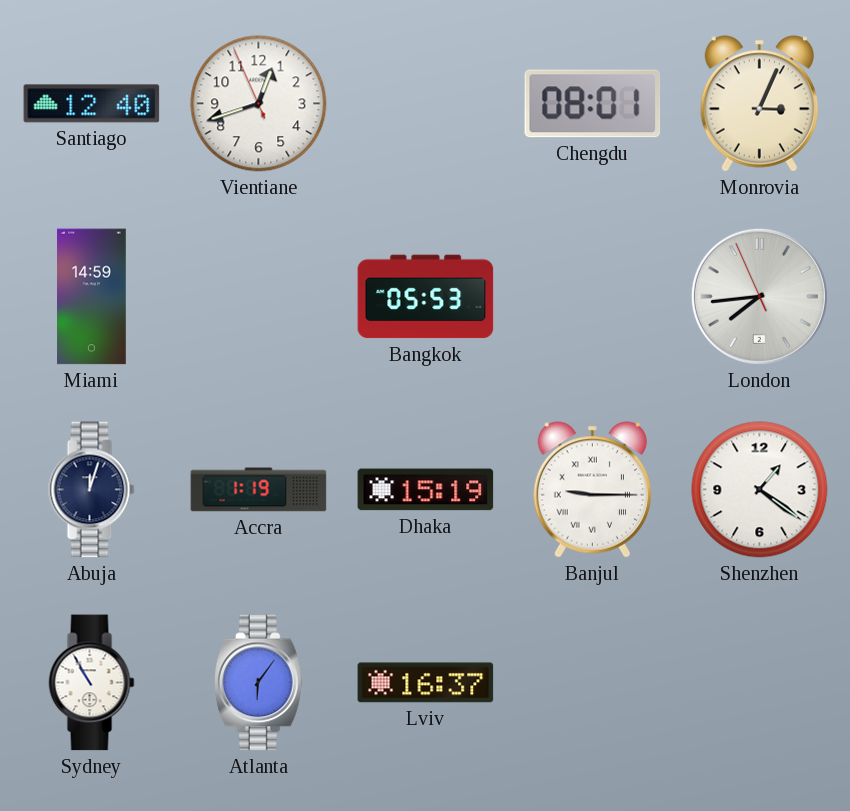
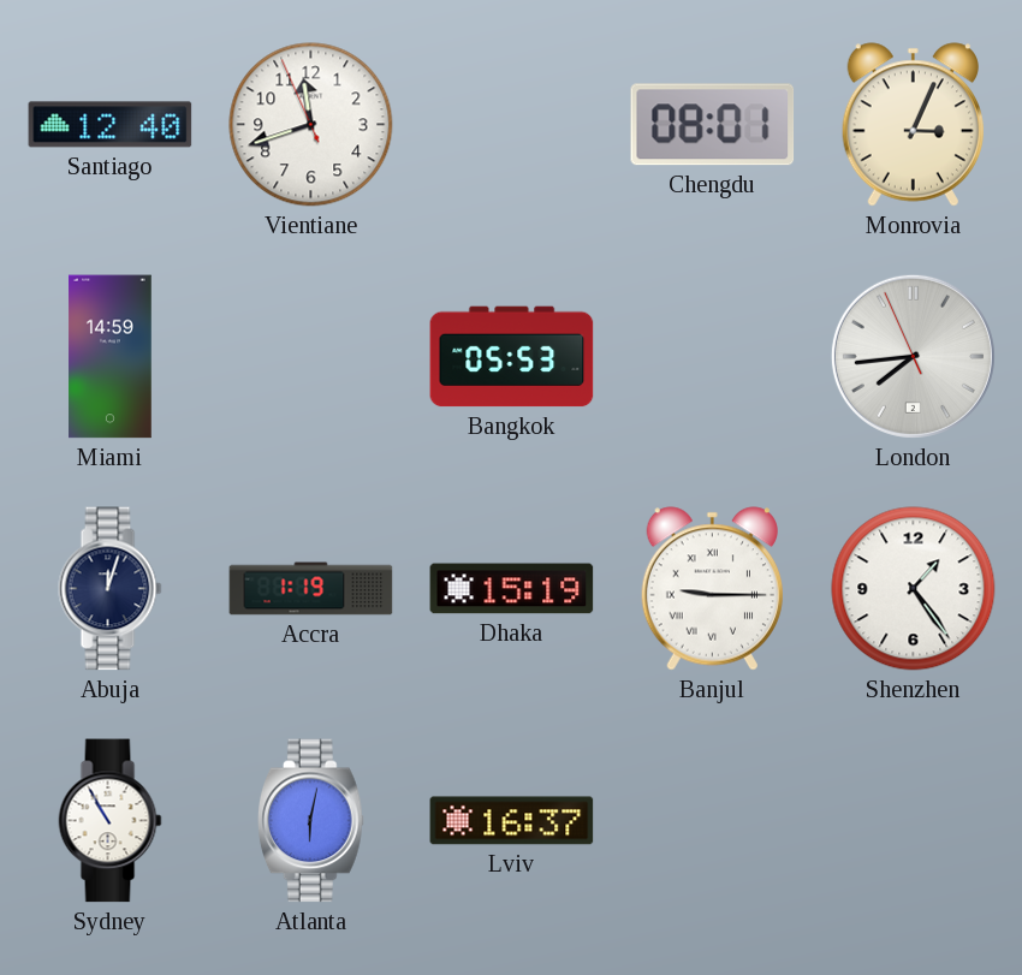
Vientiane: 12:41 -> 11:41
Shenzhen: 1:21 -> 1:24
Atlanta: 6:06 -> 6:02
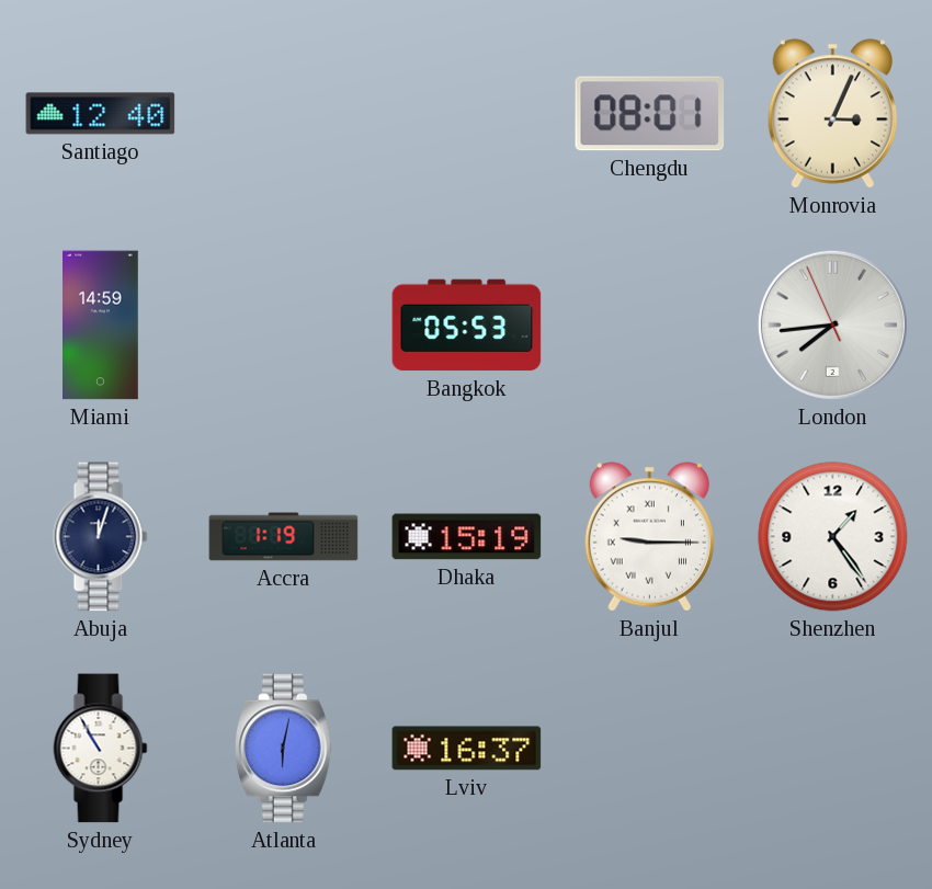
Vientiane: 11:41 -> none
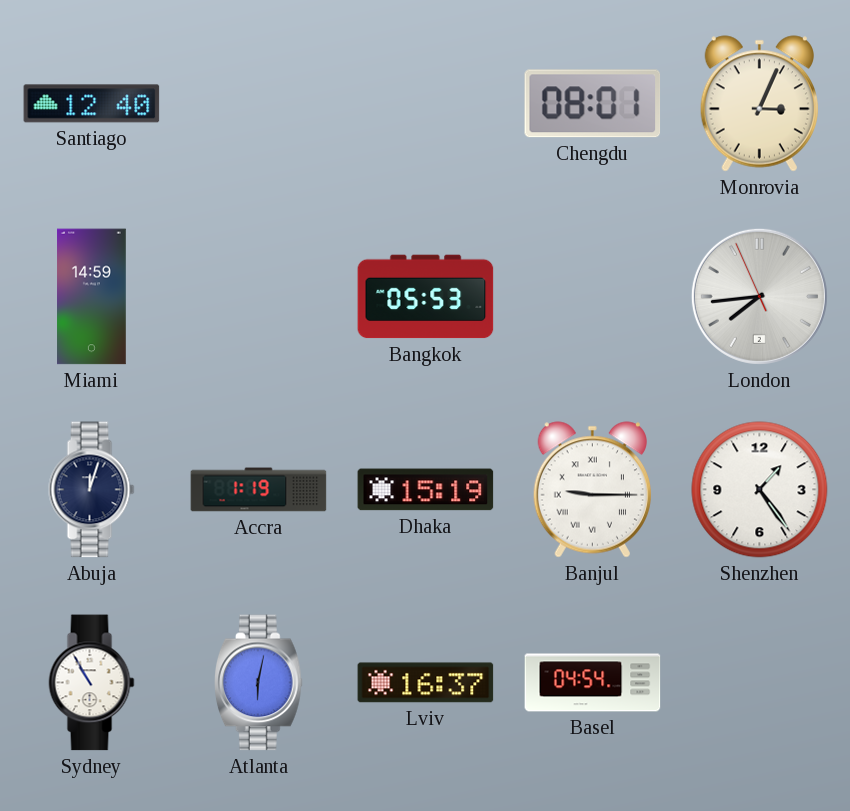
Basel: none -> 04:54
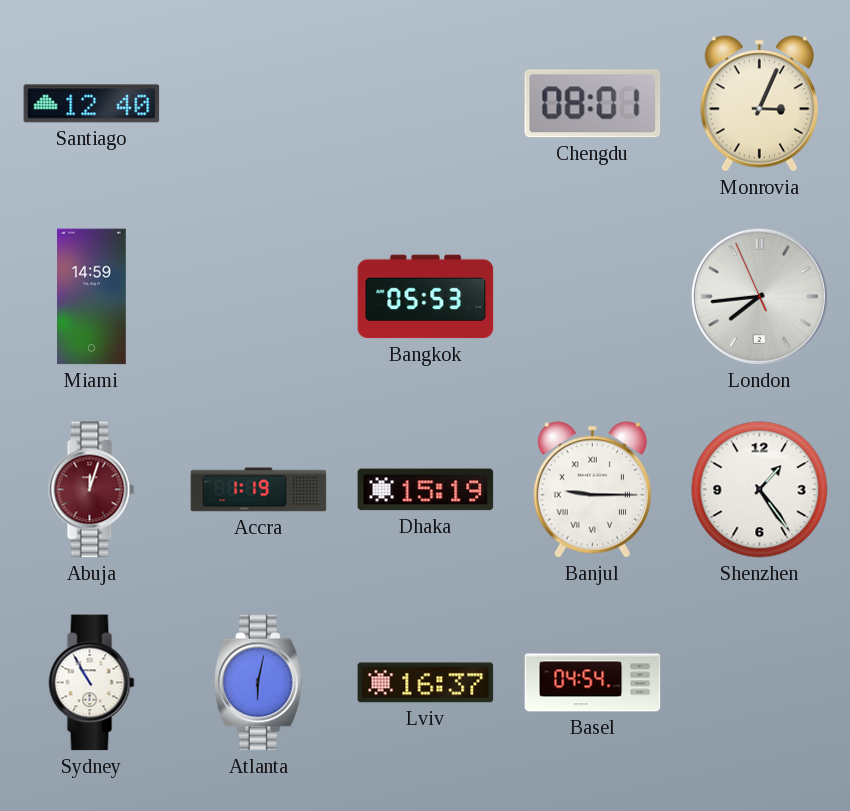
Abuja dial: navy -> burgundy
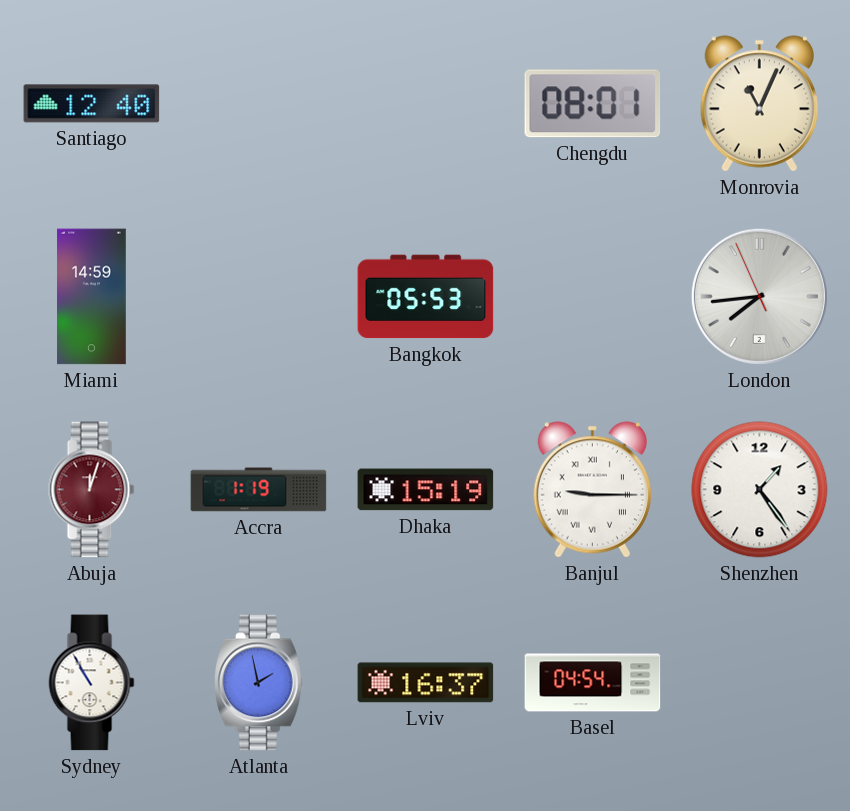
Monrovia: 3:04 -> 11:04
Atlanta: 6:02 -> 1:58
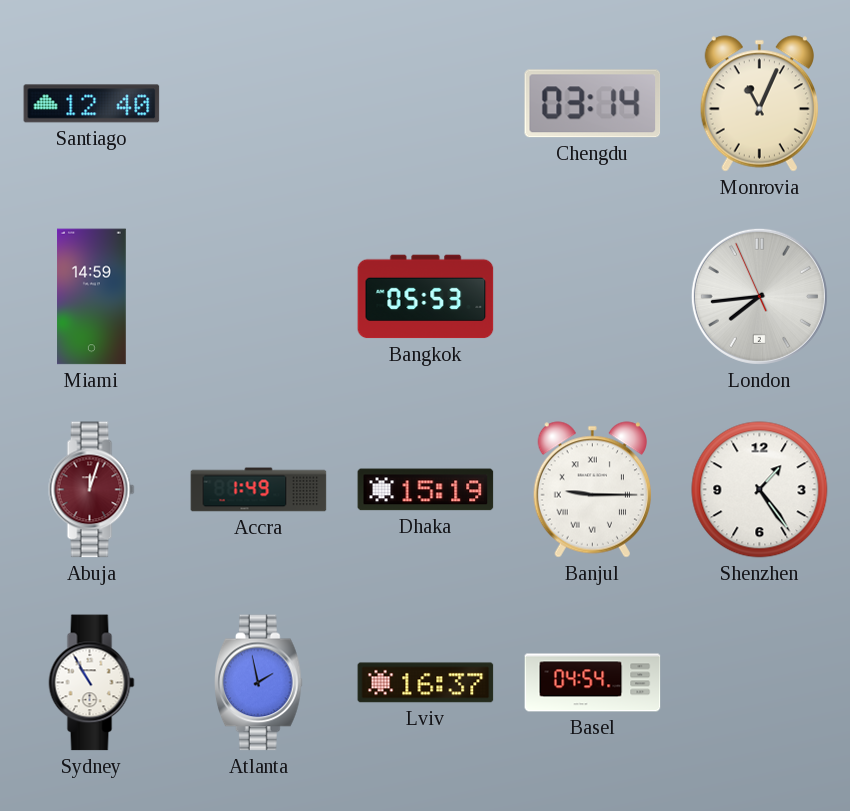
Chengdu: 08:01 -> 03:14
Accra: 1:19 -> 1:49
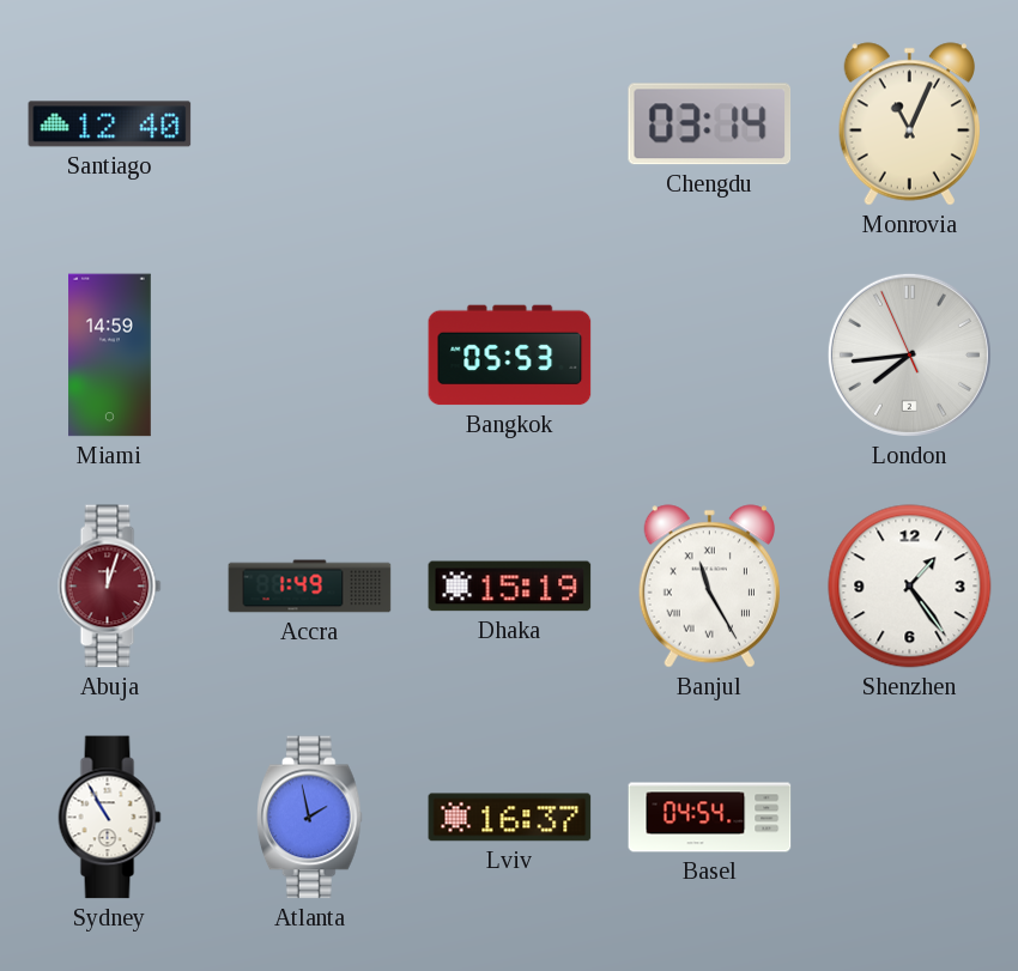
Banjul: 9:15 -> 11:25
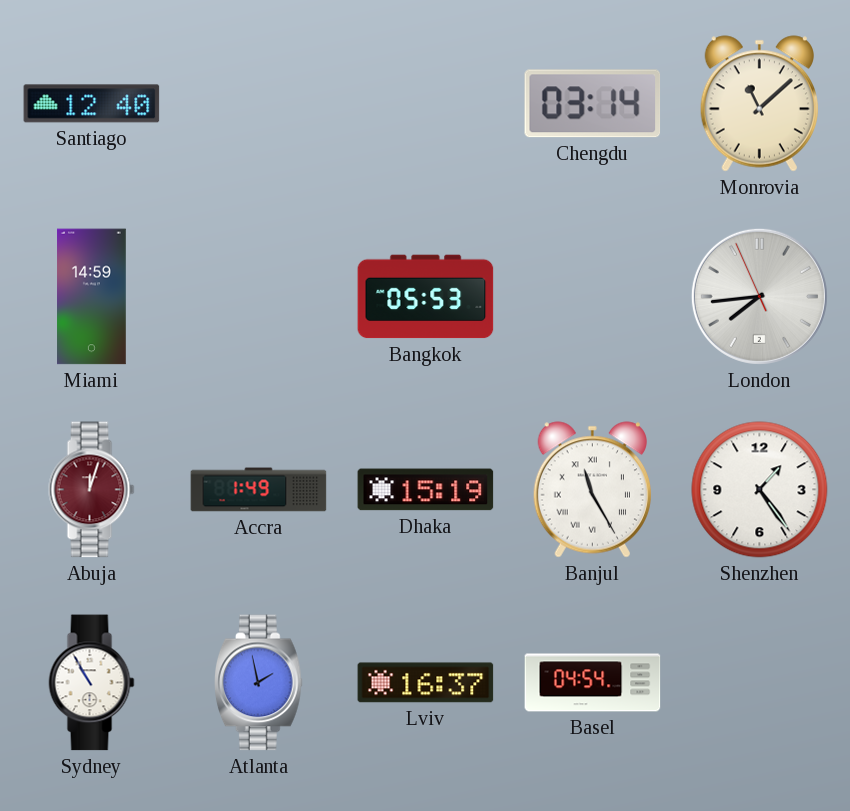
Monrovia: 11:04 -> 11:08
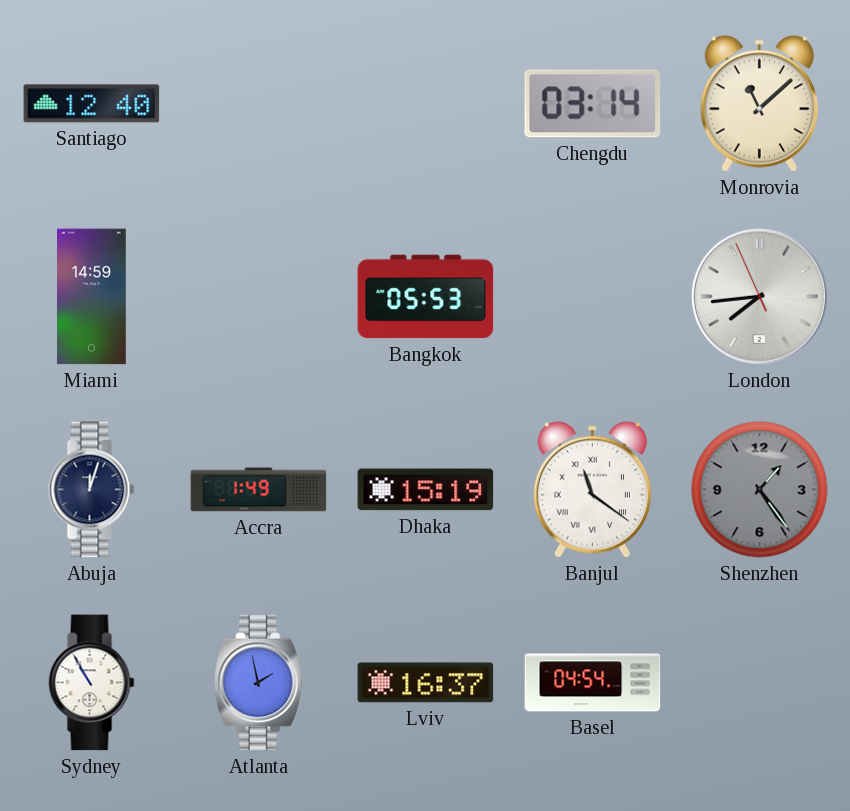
Abuja dial: burgundy -> navy
Banjul: 11:25 -> 11:21
Shenzhen dial: white -> grey
